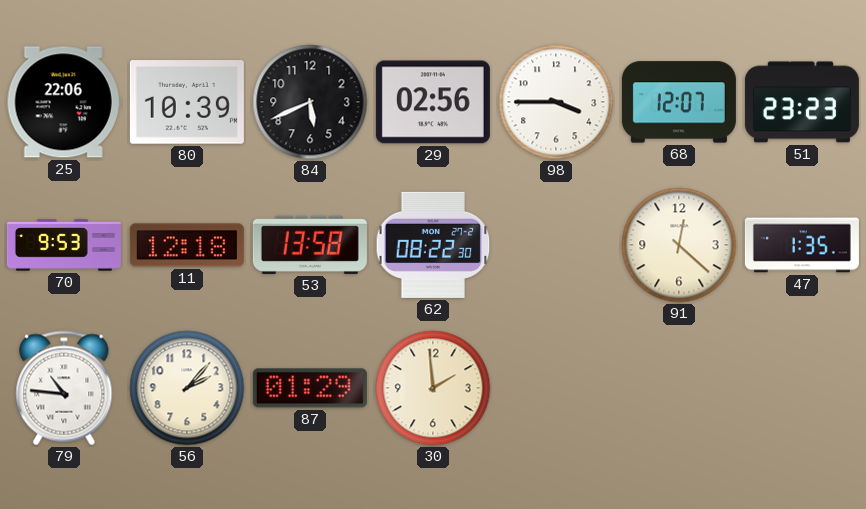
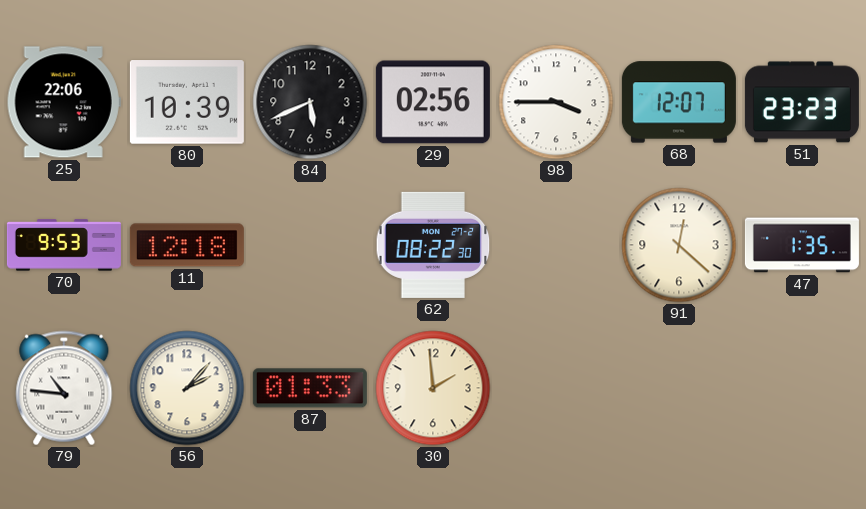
53: 13:58 -> none
87: 01:29 -> 01:33
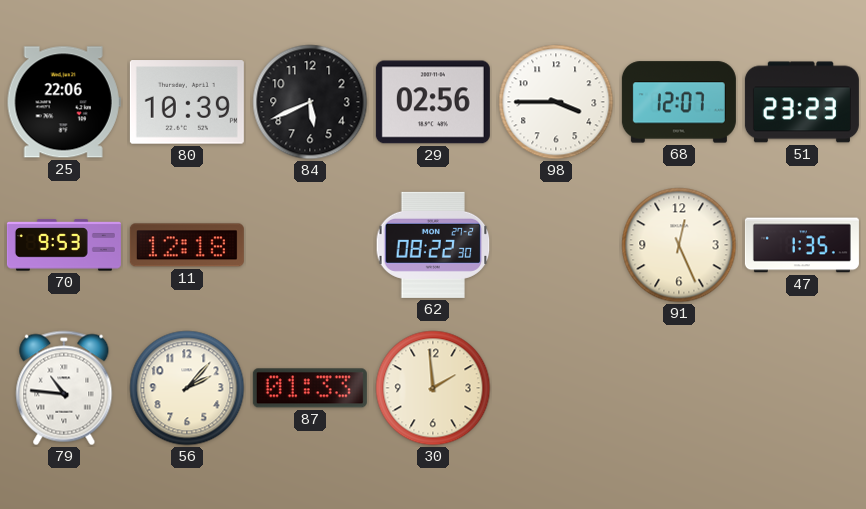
91: 12:22 -> 12:26
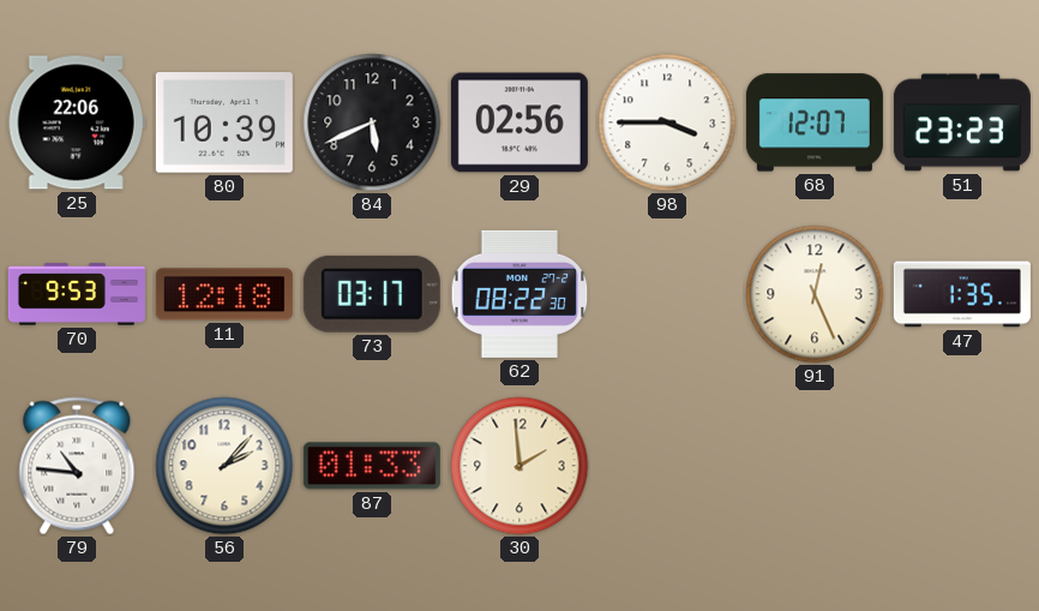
73: none -> 03:17
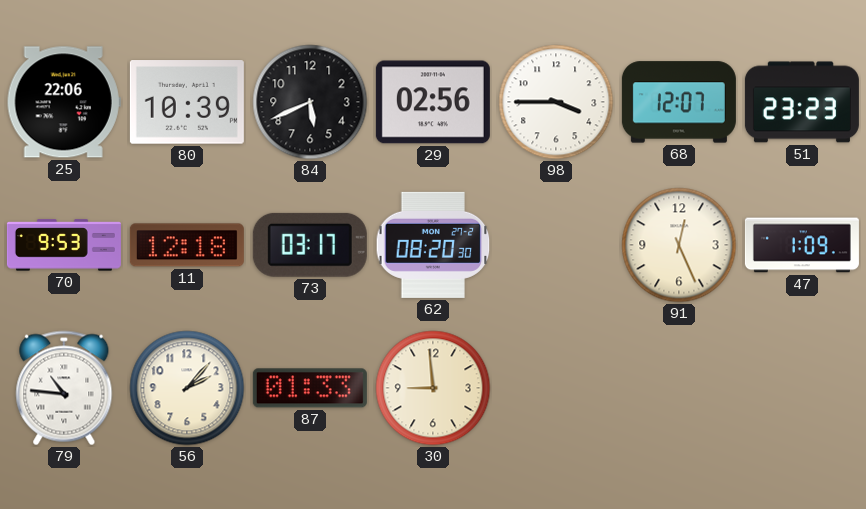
62: 08:22 -> 08:20
47: 1:35 -> 1:09
30: 1:59 -> 8:59
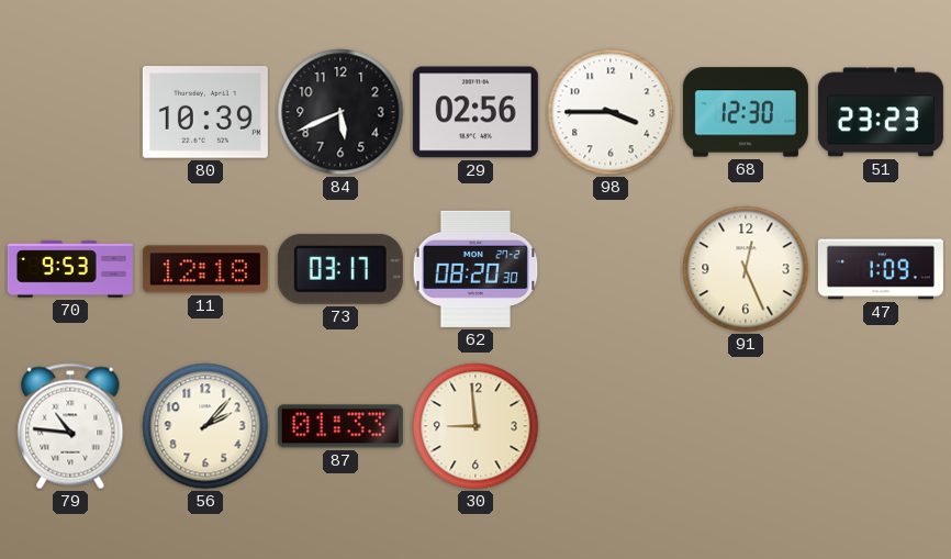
25: 22:06 -> none
68: 12:07 -> 12:30
